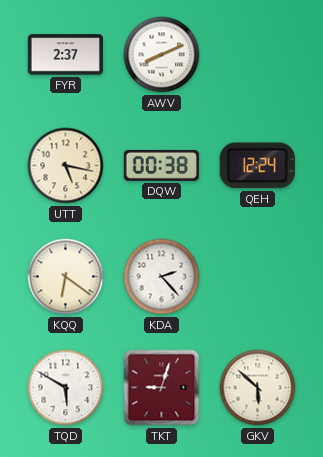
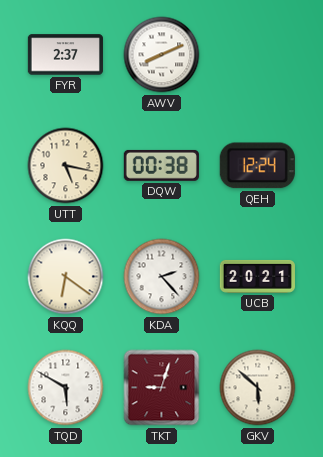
UCB: none -> 20:21
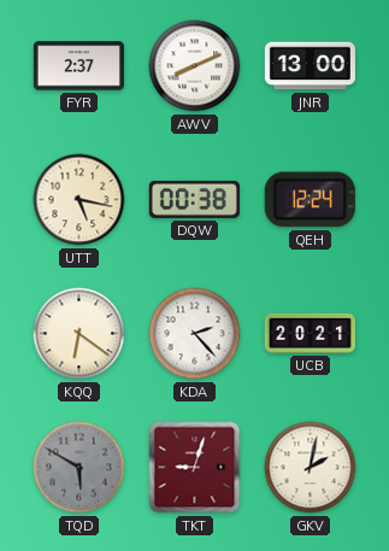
JNR: none -> 13:00
TQD dial: white -> grey
GKV: 5:52 -> 2:02
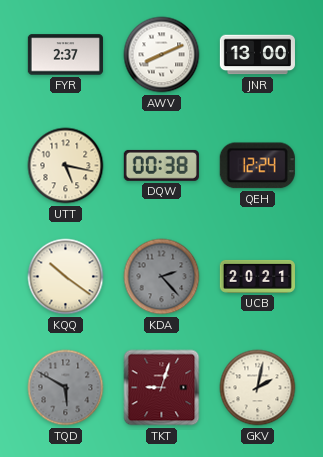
KQQ: 6:21 -> 10:21
KDA dial: white -> grey
